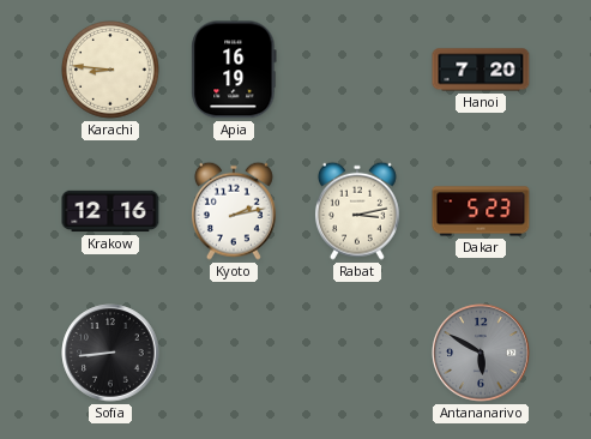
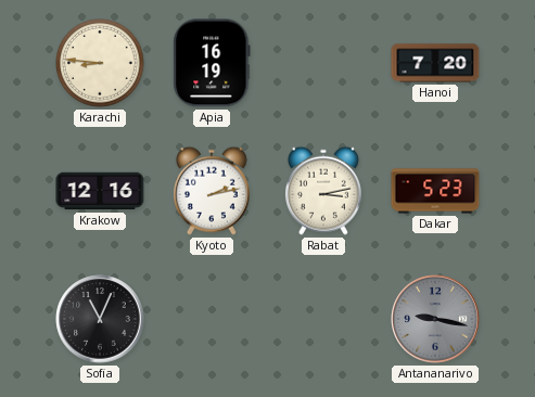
Sofia: 8:44 -> 11:04
Antananarivo: 5:50 -> 9:17
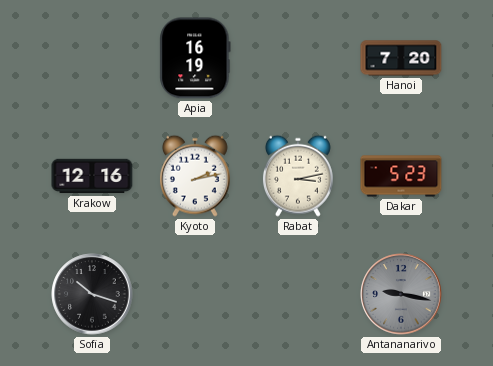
Karachi: 8:46 -> none
Sofia: 11:04 -> 10:18
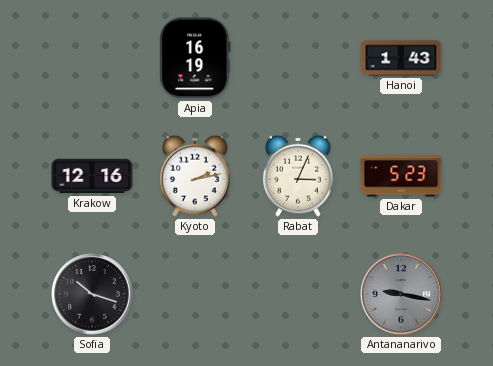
Hanoi: 7:20 -> 1:43
Rabat: 3:13 -> 3:04
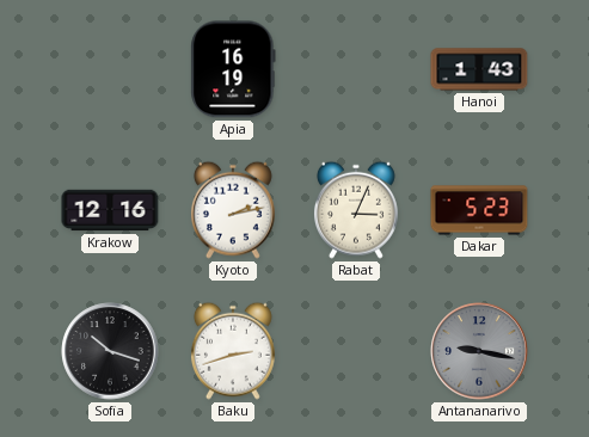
Baku: none -> 2:42
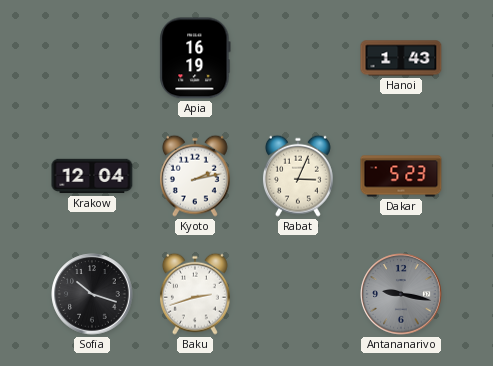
Krakow: 12:16 -> 12:04
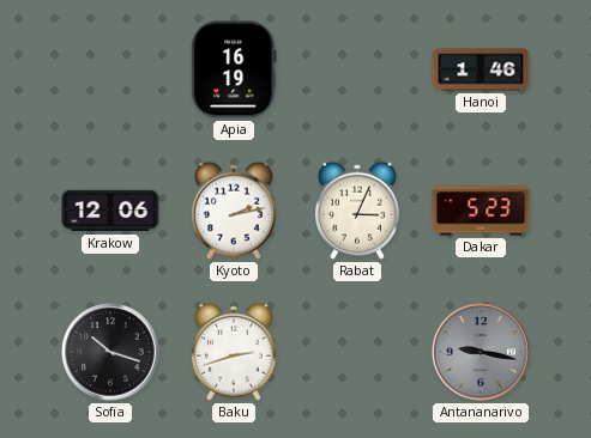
Hanoi: 1:43 -> 1:46
Krakow: 12:04 -> 12:06
